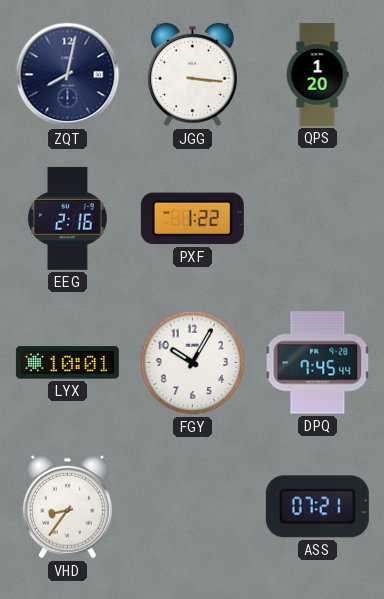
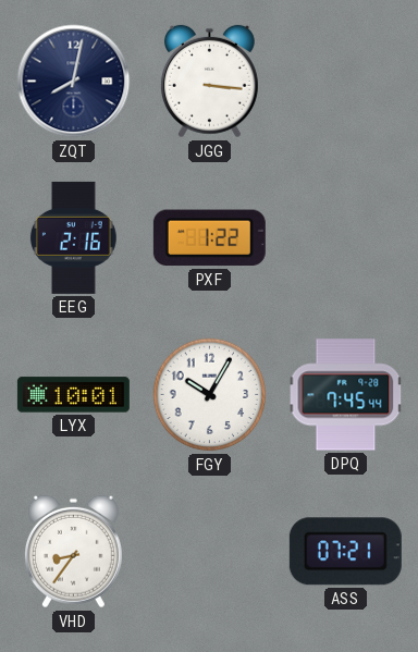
QPS: 1:20 -> none
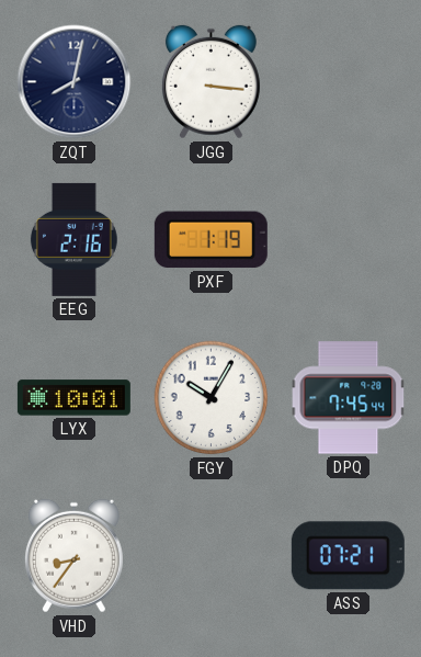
PXF: 1:22 -> 1:19
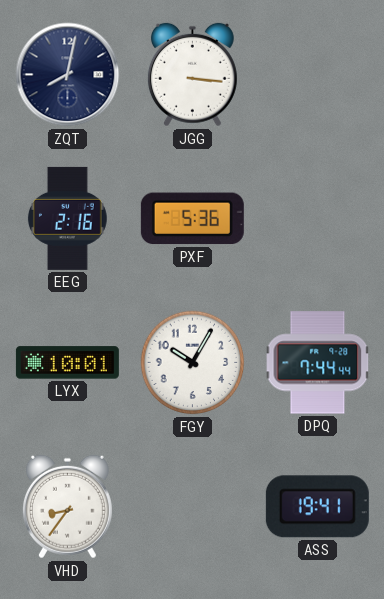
PXF: 1:19 -> 5:36
DPQ: 7:45 -> 7:44
ASS: 07:21 -> 19:41
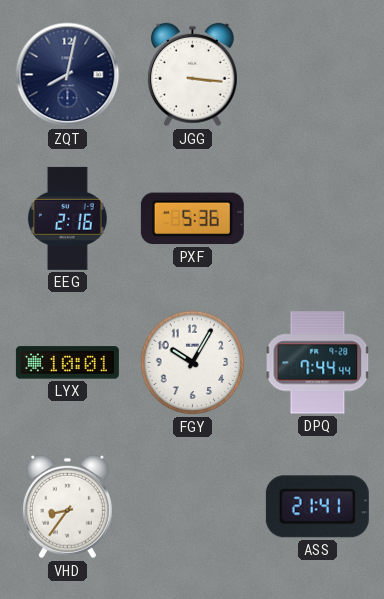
ASS: 19:41 -> 21:41
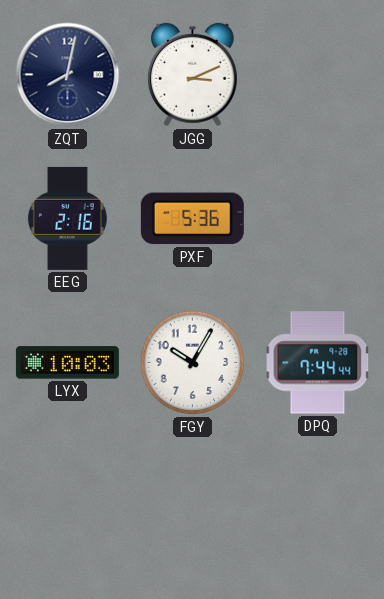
JGG: 3:16 -> 3:11
LYX: 10:01 -> 10:03
VHD: 8:36 -> none
ASS: 21:41 -> none
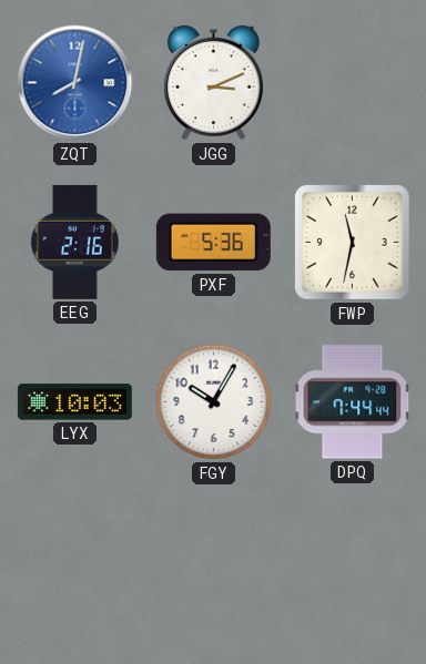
ZQT dial: navy -> blue
FWP: none -> 11:32
